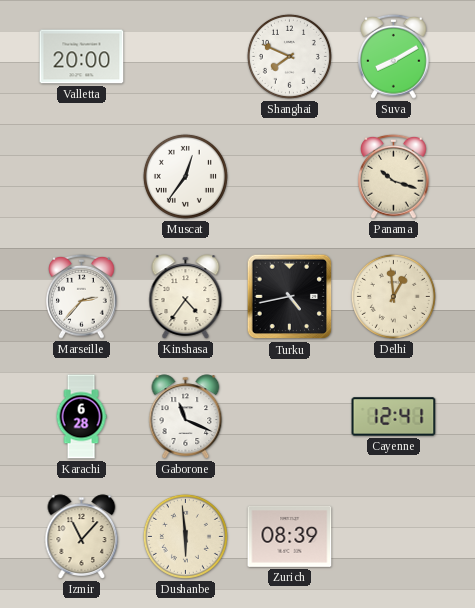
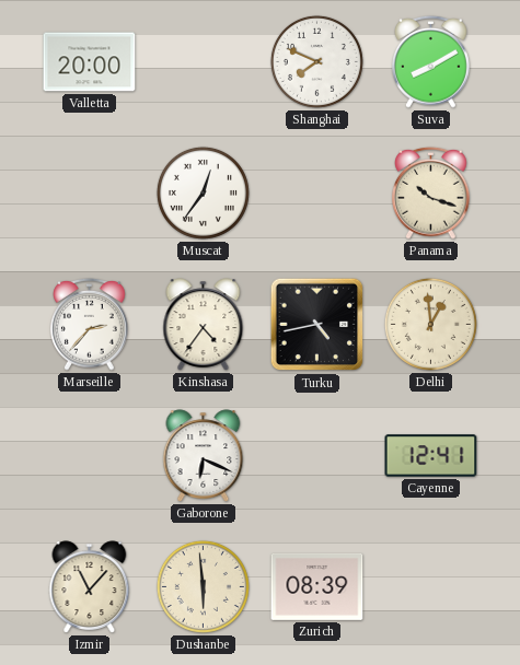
Karachi: 6:28 -> none
Gaborone: 11:19 -> 6:19
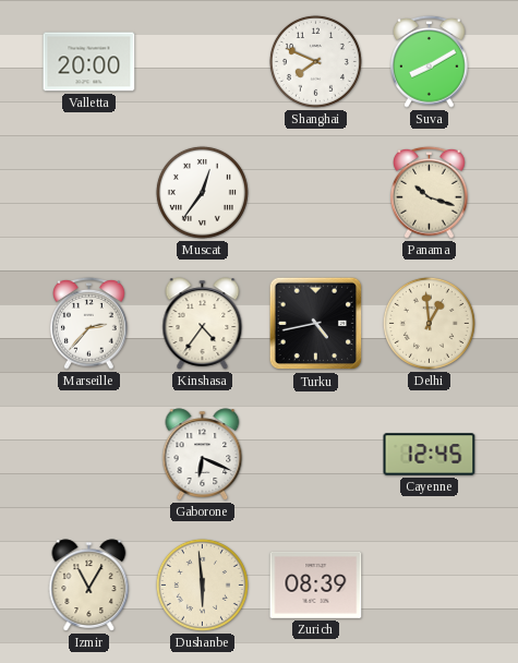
Cayenne: 12:41 -> 12:45
Izmir: 11:07 -> 11:05
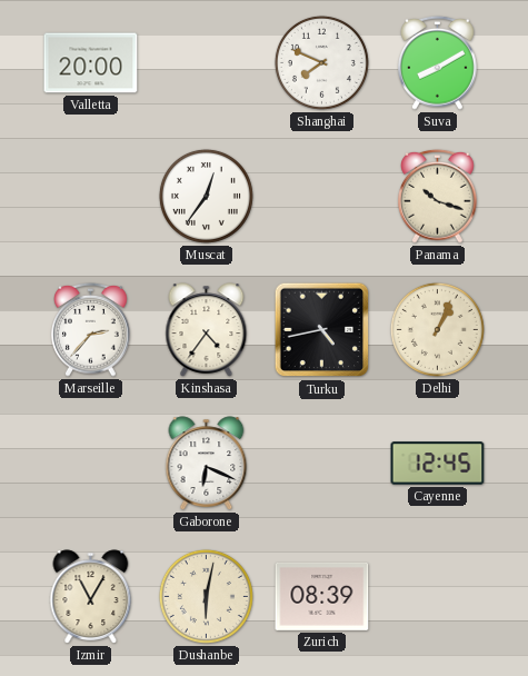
Delhi: 12:59 -> 1:04
Dushanbe: 5:59 -> 6:02
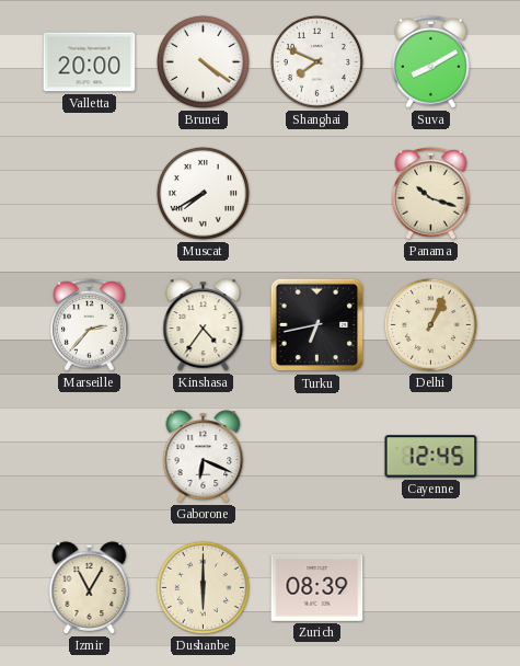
Brunei: none -> 4:21
Muscat: 12:36 -> 7:40
Turku: 4:43 -> 6:43
Dushanbe: 6:02 -> 6:00
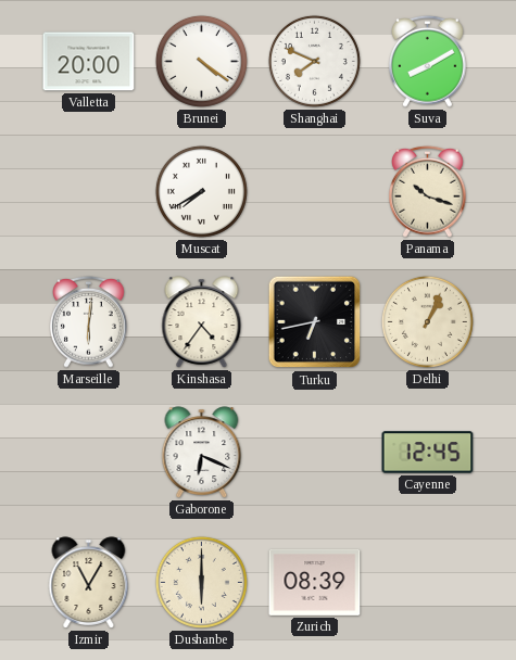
Marseille: 2:37 -> 6:01
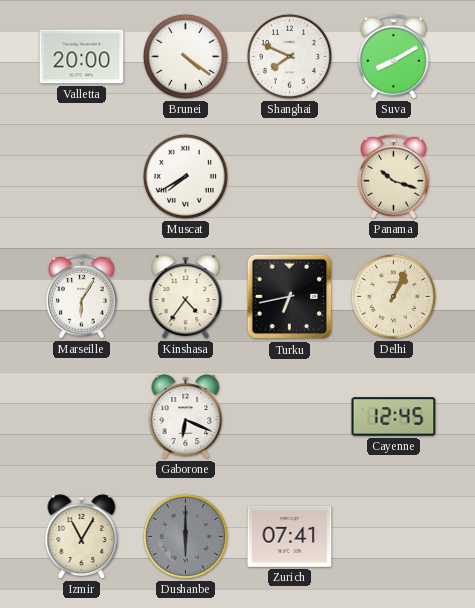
Marseille: 6:01 -> 6:05
Dushanbe dial: cream -> grey
Zurich: 08:39 -> 07:41
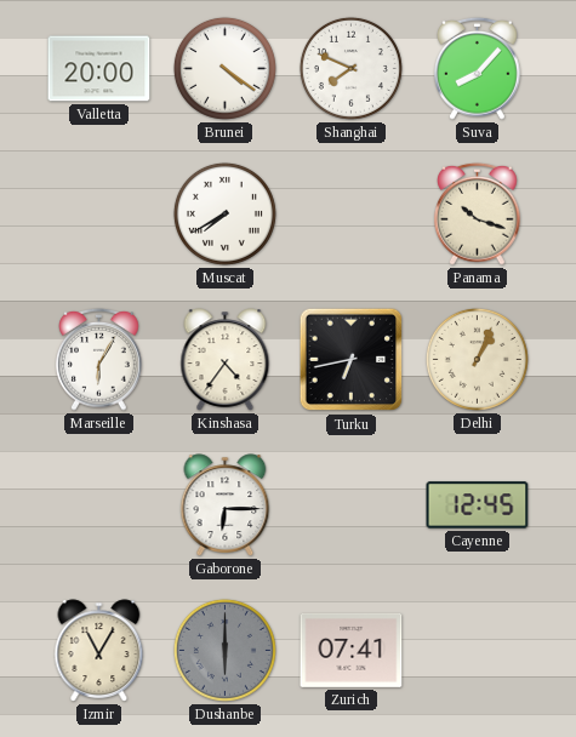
Suva: 8:10 -> 8:07
Gaborone: 6:19 -> 6:15
